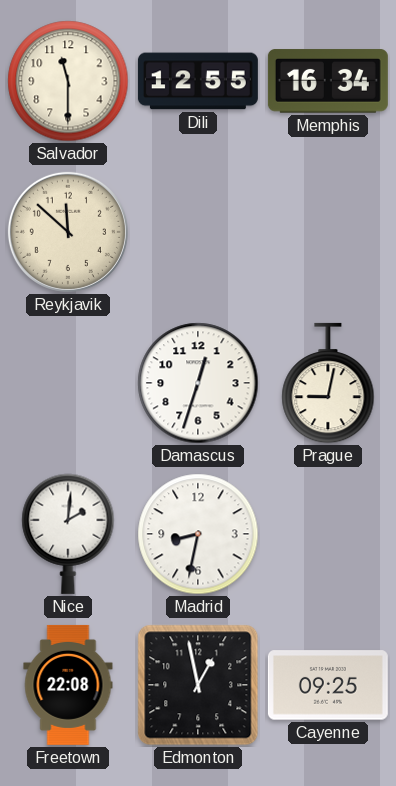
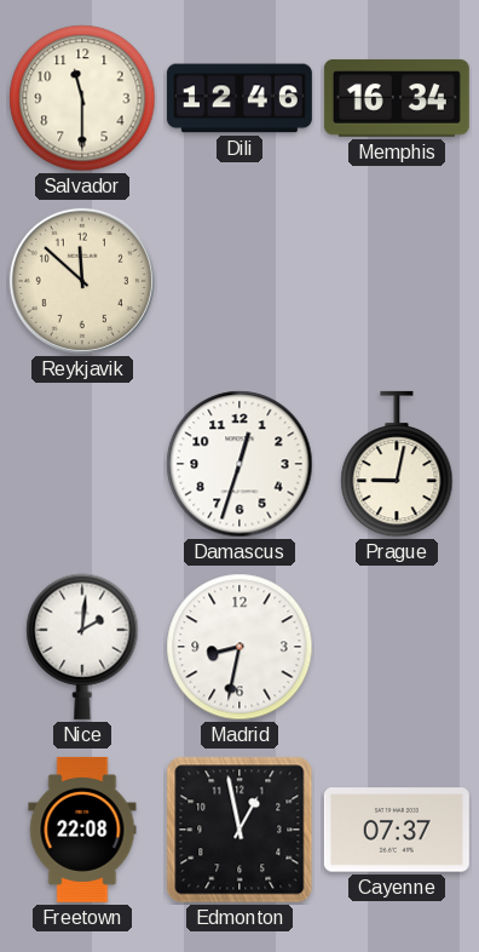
Dili: 12:55 -> 12:46
Cayenne: 09:25 -> 07:37
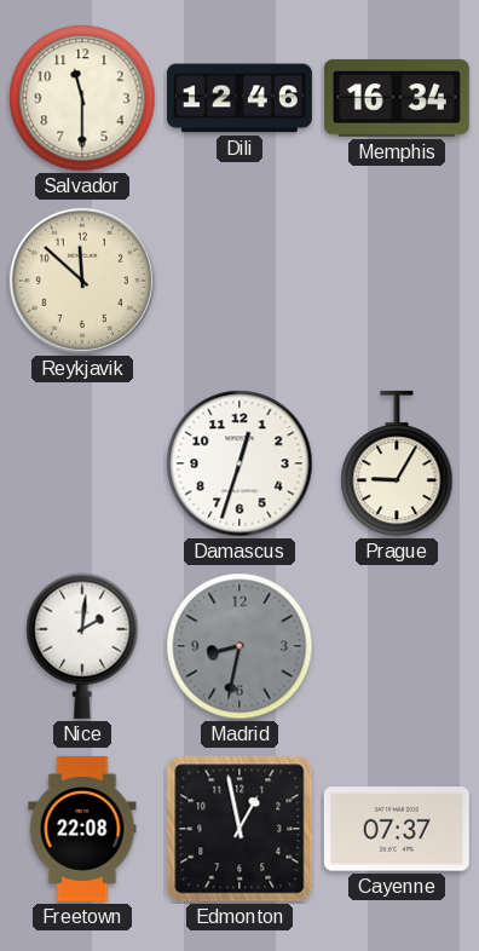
Prague: 9:02 -> 9:05
Madrid dial: white -> grey
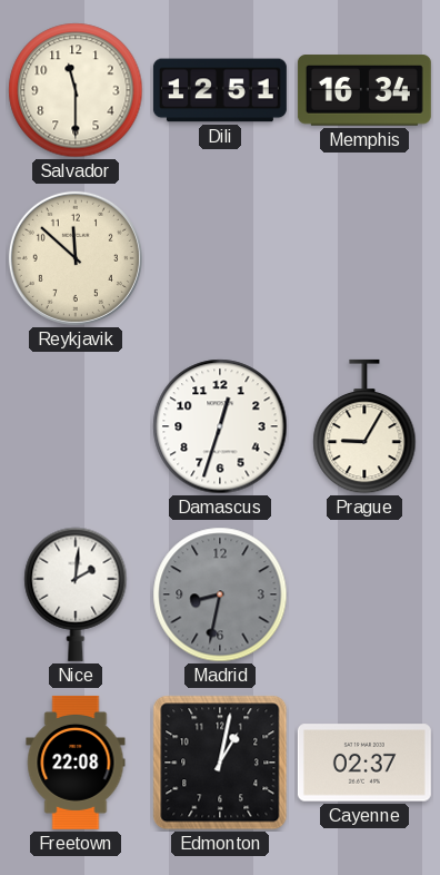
Dili: 12:46 -> 12:51
Edmonton: 12:58 -> 1:02
Cayenne: 07:37 -> 02:37
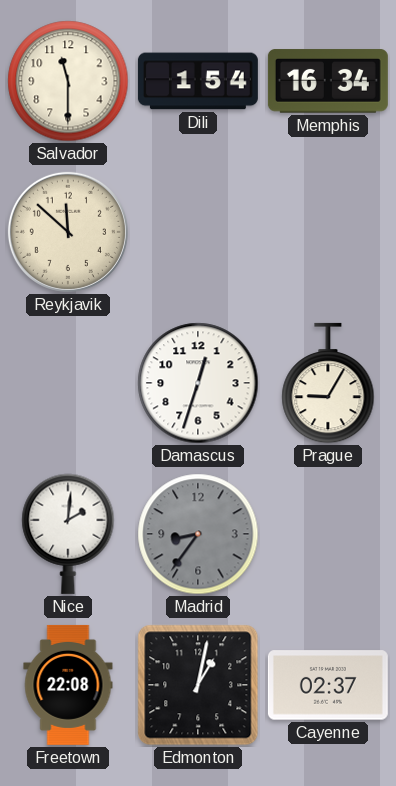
Dili: 12:51 -> 1:54
Madrid: 8:32 -> 8:36
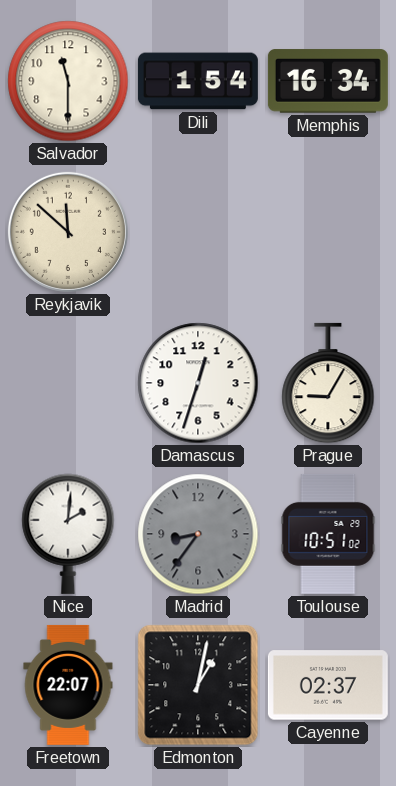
Toulouse: none -> 10:51
Freetown: 22:08 -> 22:07
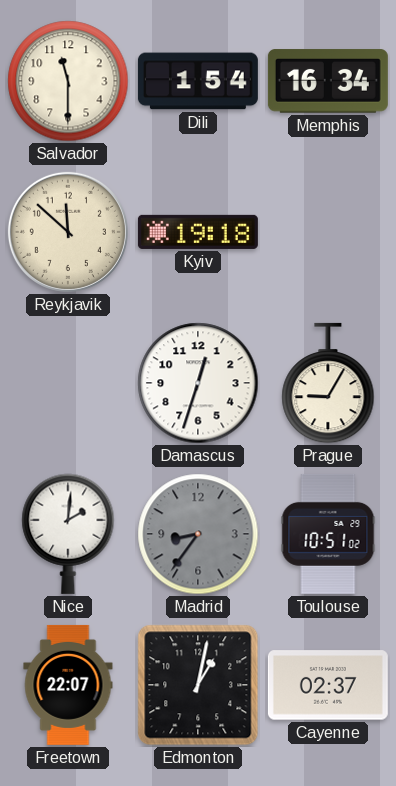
Kyiv: none -> 19:18
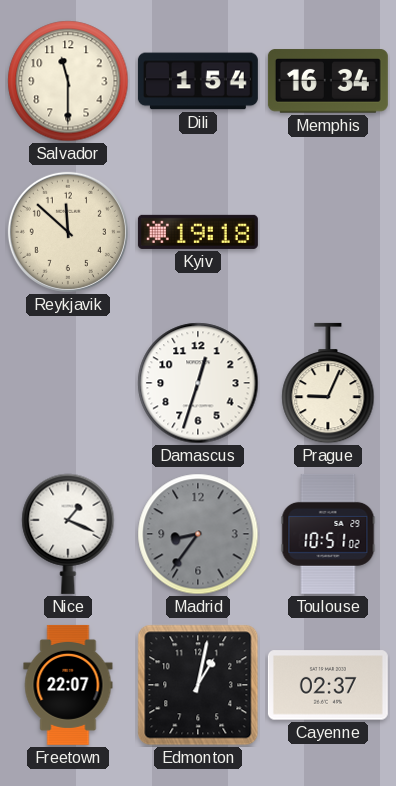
Prague: 9:05 -> 9:04
Nice: 2:01 -> 1:19
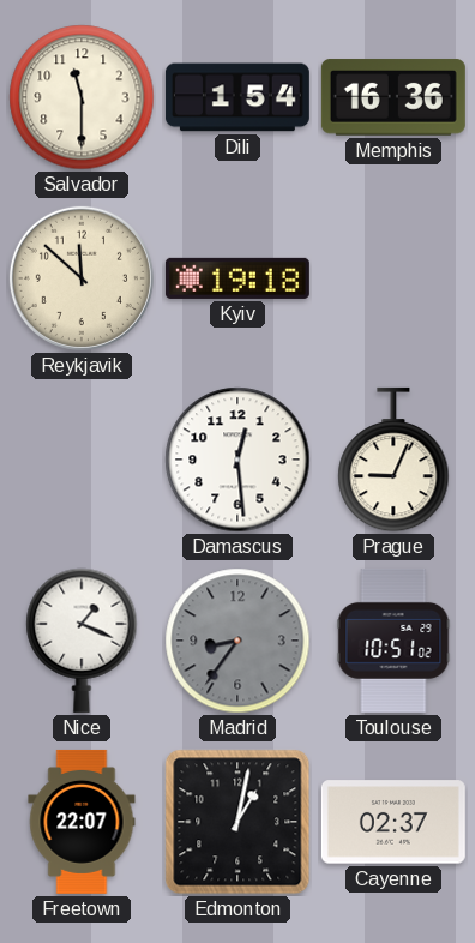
Memphis: 16:34 -> 16:36
Damascus: 12:33 -> 12:29
